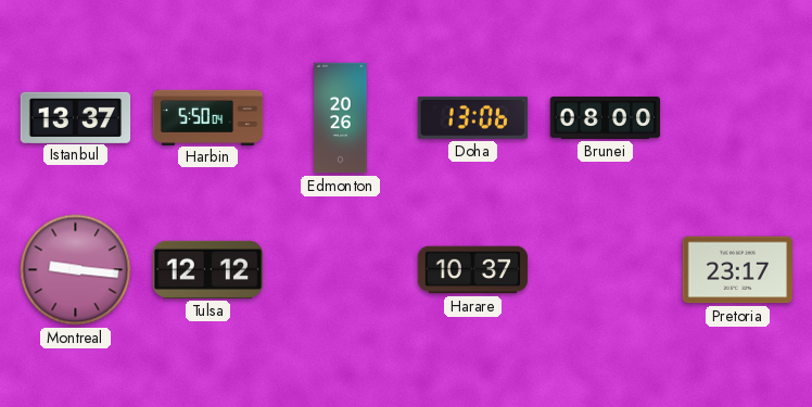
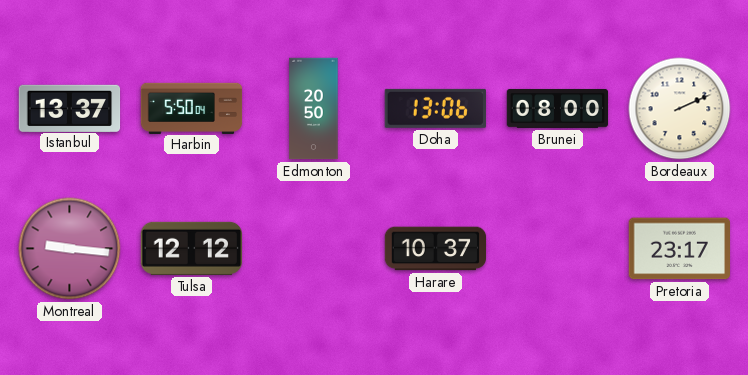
Edmonton: 20:26 -> 20:50
Bordeaux: none -> 2:11
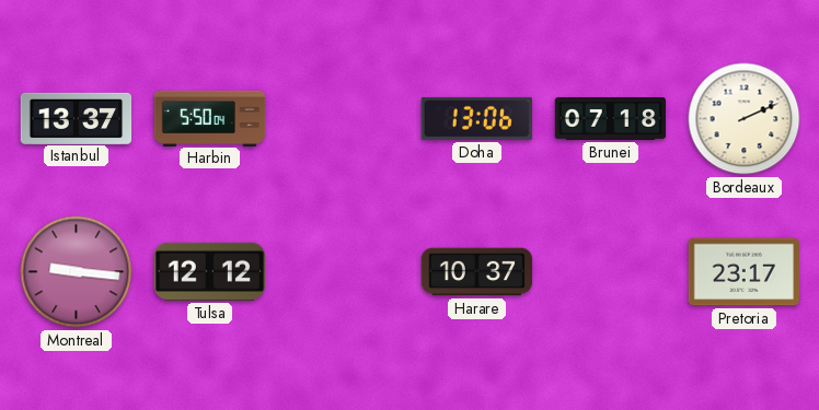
Edmonton: 20:50 -> none
Brunei: 08:00 -> 07:18
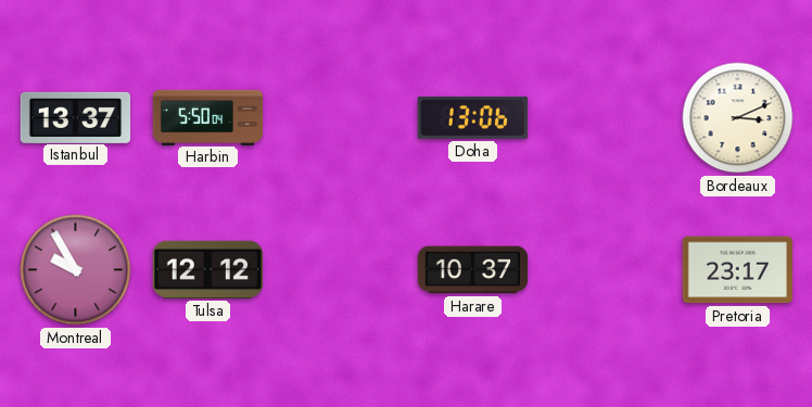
Brunei: 07:18 -> none
Bordeaux: 2:11 -> 3:11
Montreal: 9:16 -> 9:55
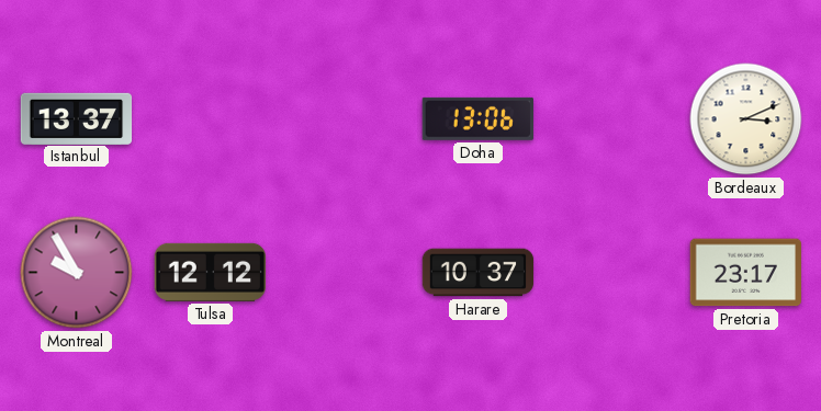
Harbin: 5:50 -> none
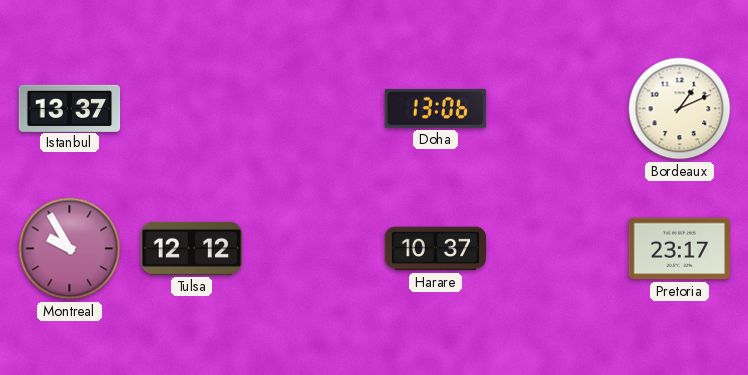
Bordeaux: 3:11 -> 1:11
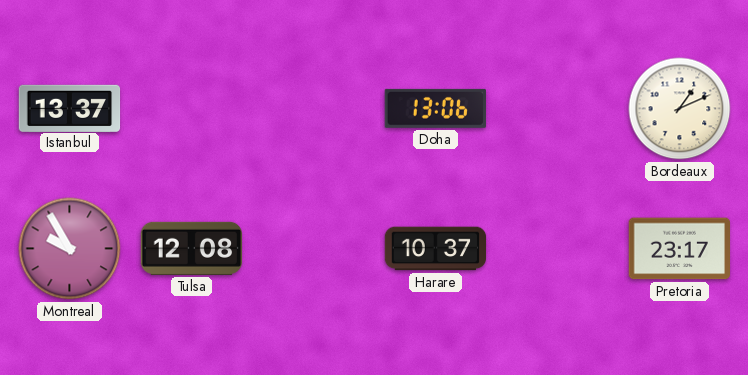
Tulsa: 12:12 -> 12:08
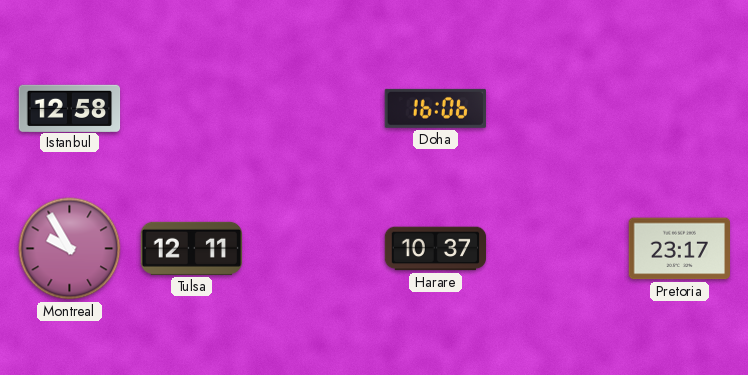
Istanbul: 13:37 -> 12:58
Doha: 13:06 -> 16:06
Bordeaux: 1:11 -> none
Tulsa: 12:08 -> 12:11
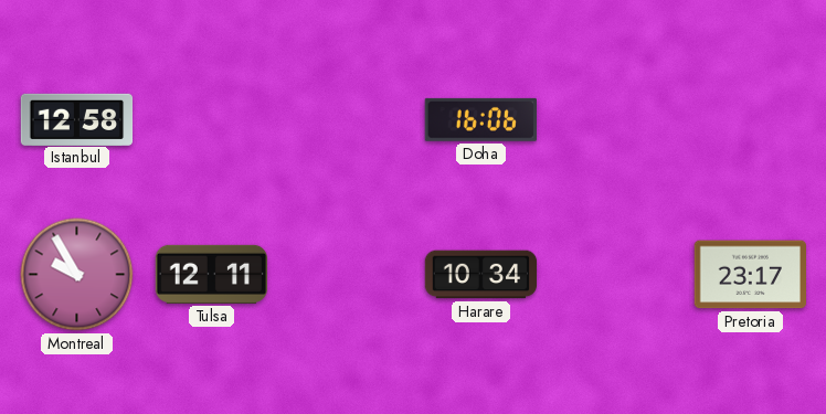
Harare: 10:37 -> 10:34
